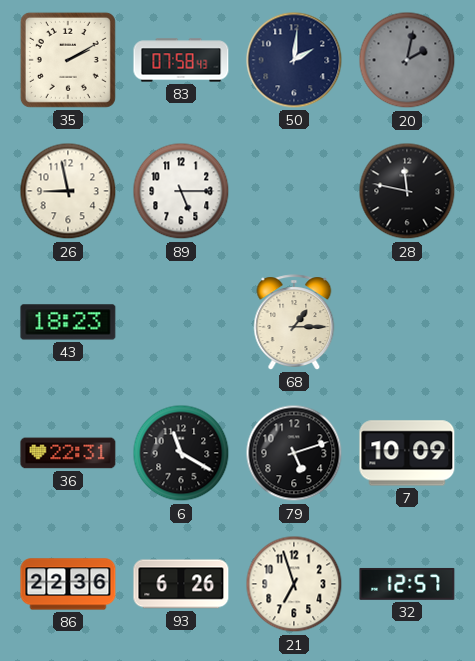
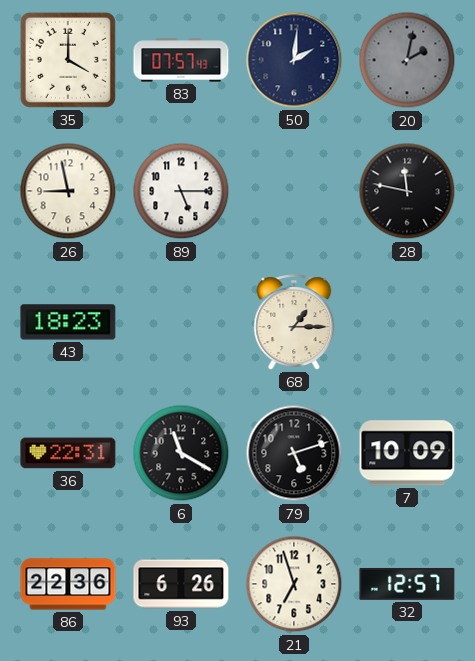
35: 2:10 -> 4:00
83: 07:58 -> 07:57
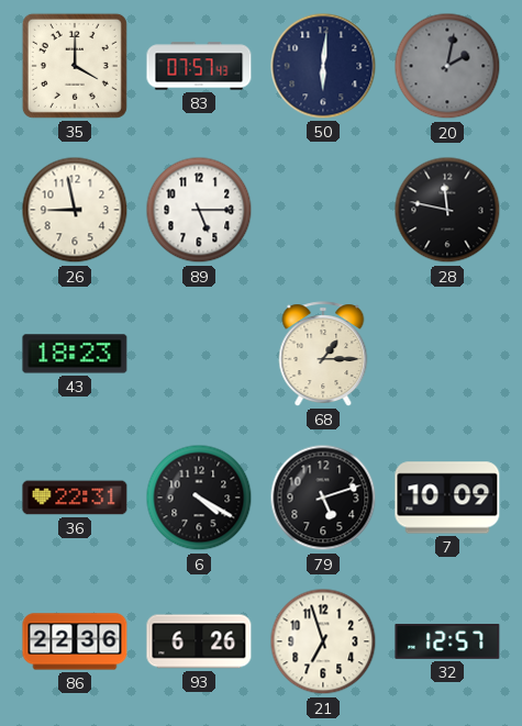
50: 2:01 -> 6:01
6: 11:20 -> 4:20
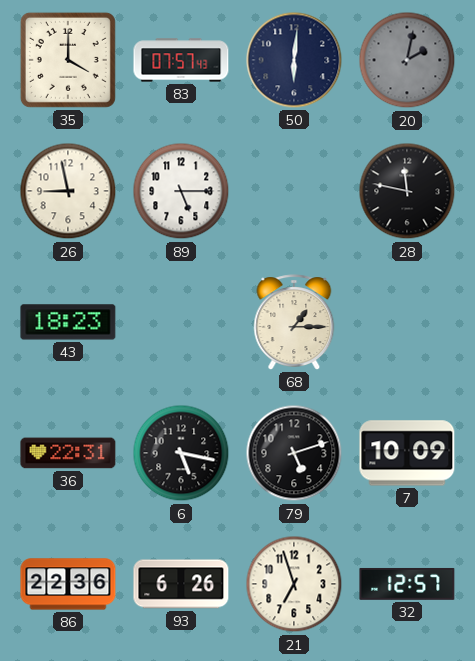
6: 4:20 -> 5:17
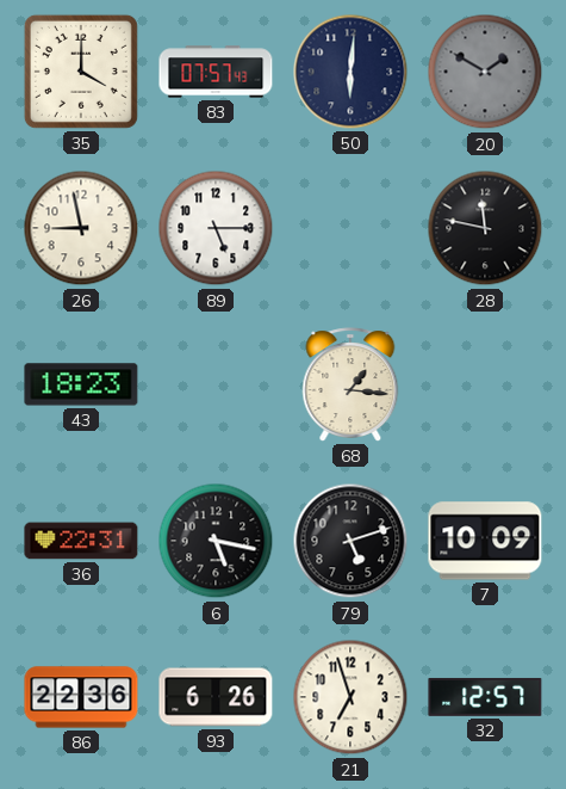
20: 2:02 -> 1:50
68: 1:15 -> 1:16
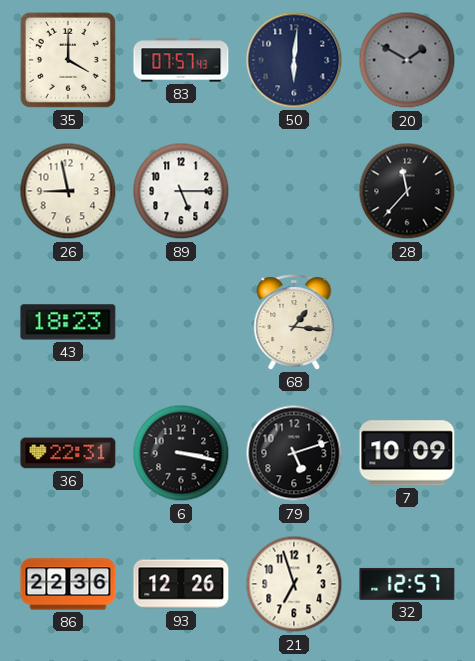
28: 11:47 -> 11:37
6: 5:17 -> 3:17
93: 6:26 -> 12:26
